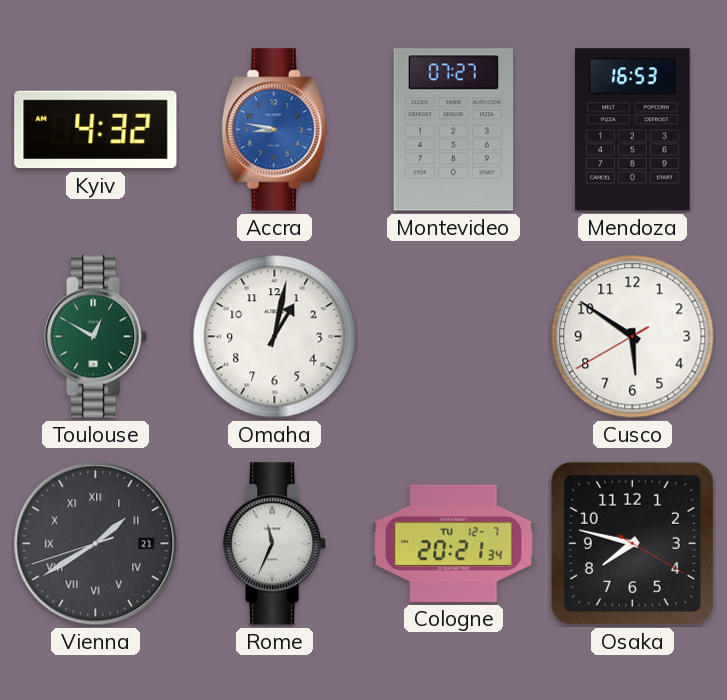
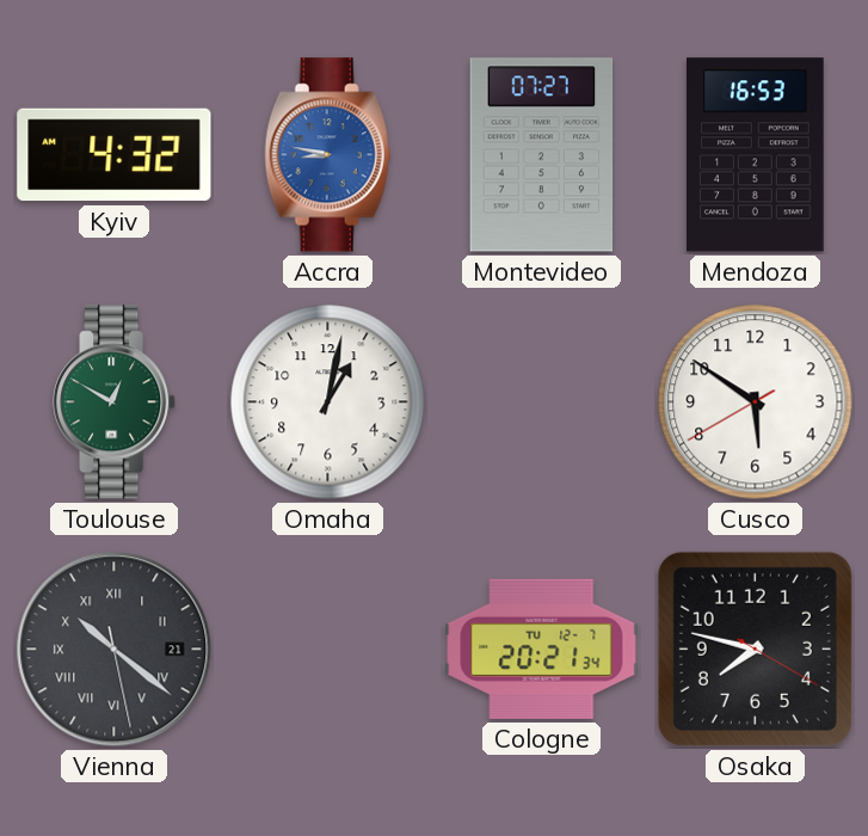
Vienna: 1:39 -> 10:21
Rome: 11:34 -> none
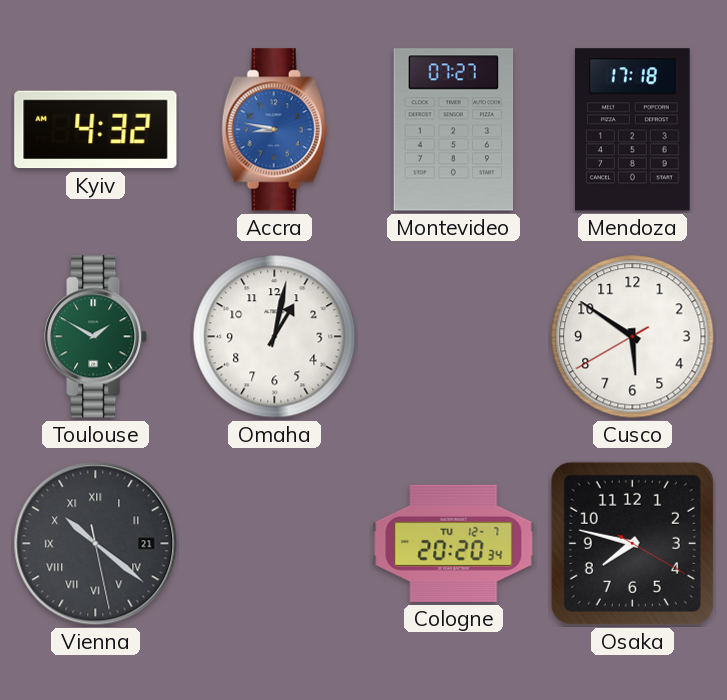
Mendoza: 16:53 -> 17:18
Toulouse: 12:50 -> 1:50
Cologne: 20:21 -> 20:20
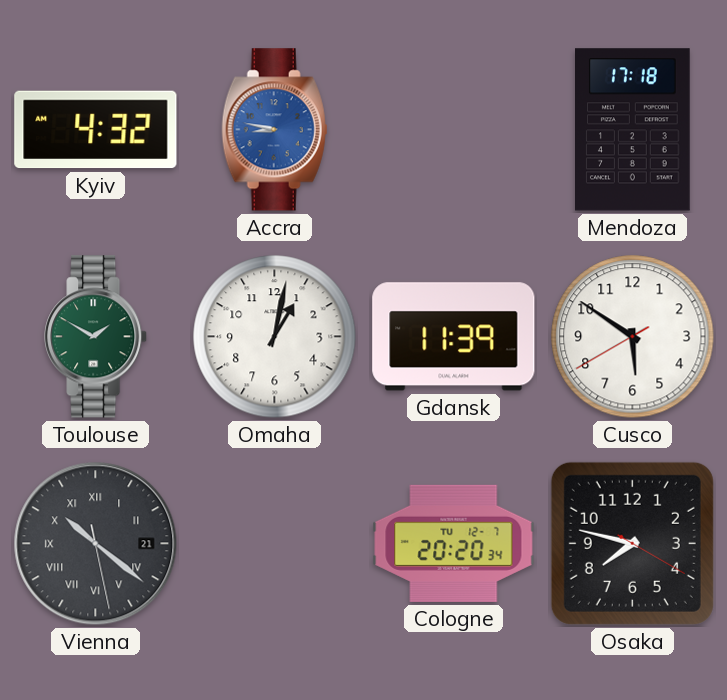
Montevideo: 07:27 -> none
Gdansk: none -> 11:39
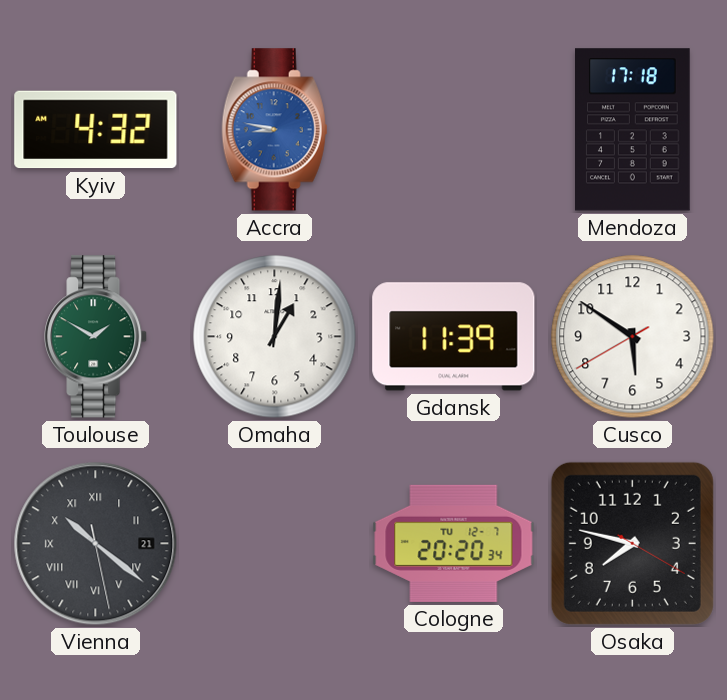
Omaha: 1:02 -> 1:01
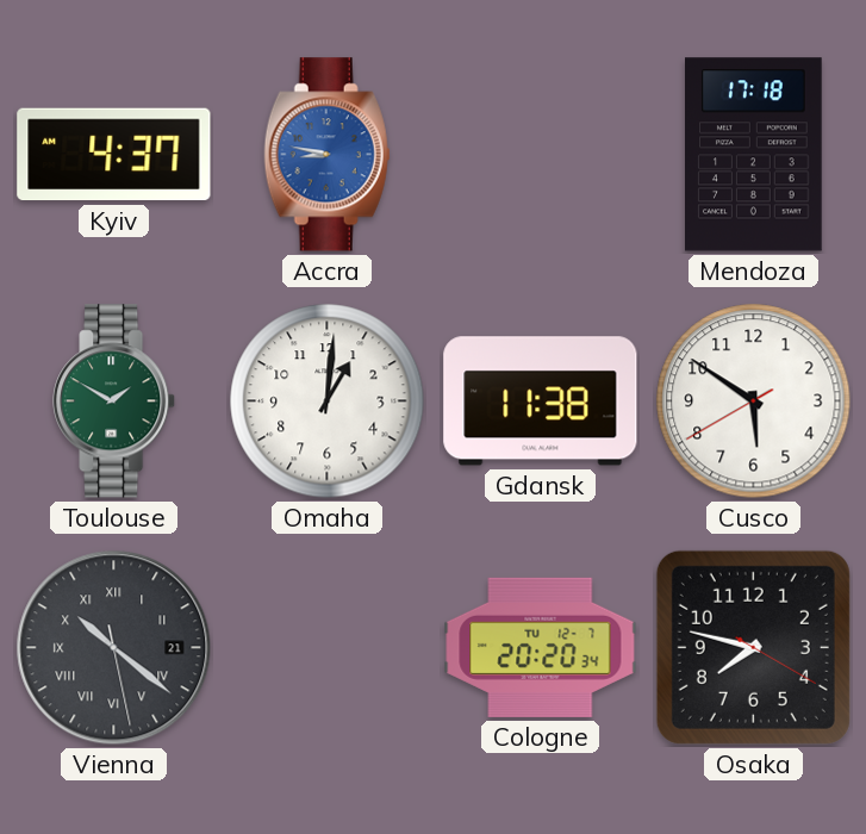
Kyiv: 4:32 -> 4:37
Gdansk: 11:39 -> 11:38
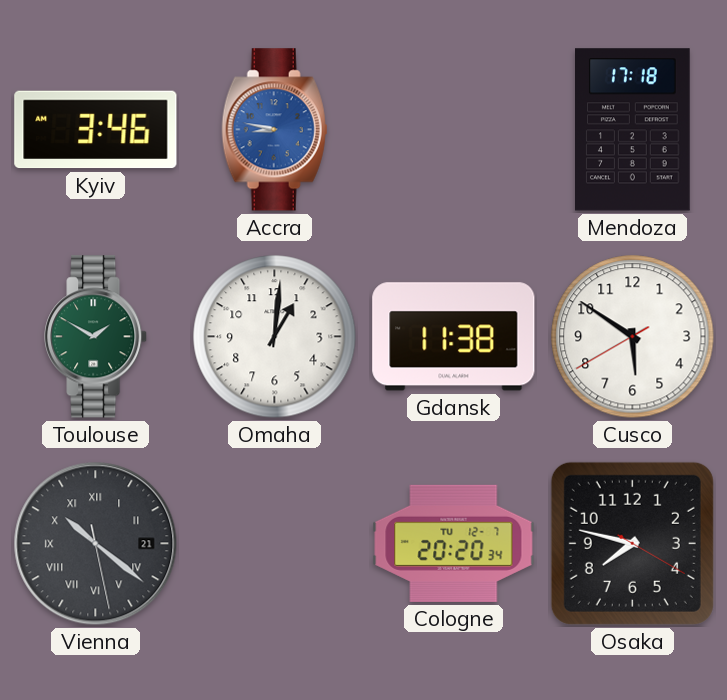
Kyiv: 4:37 -> 3:46
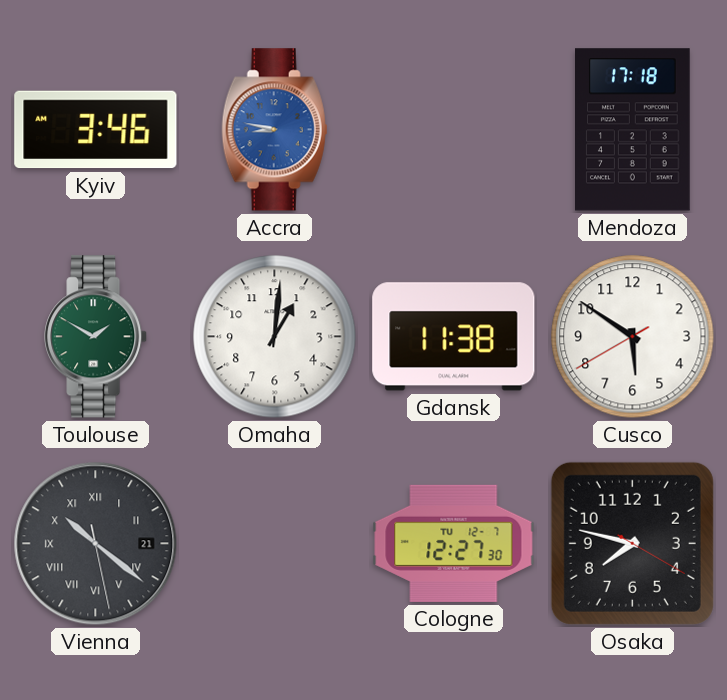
Cologne: 20:20 -> 12:27
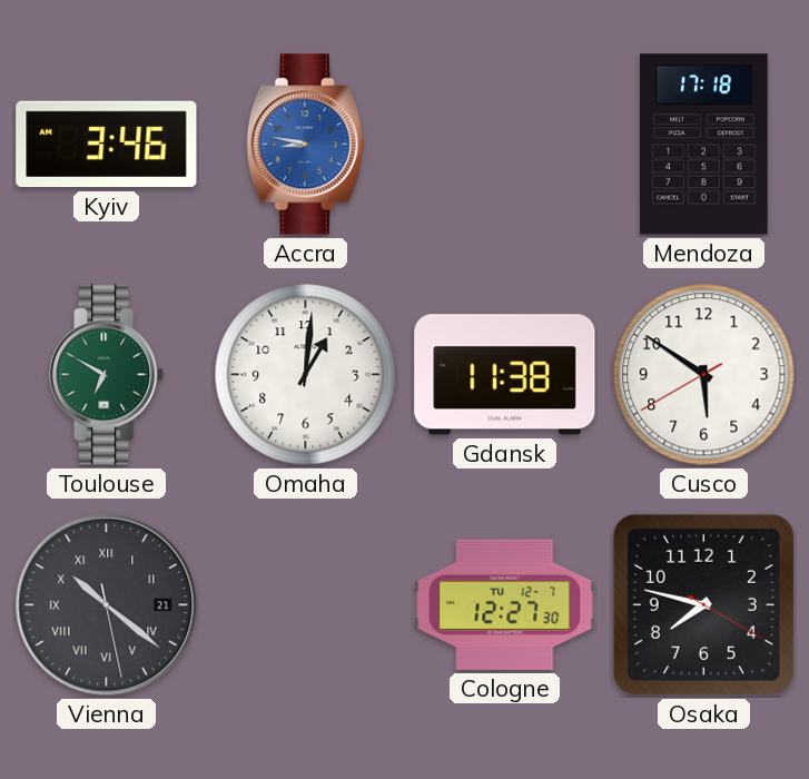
Toulouse: 1:50 -> 6:50
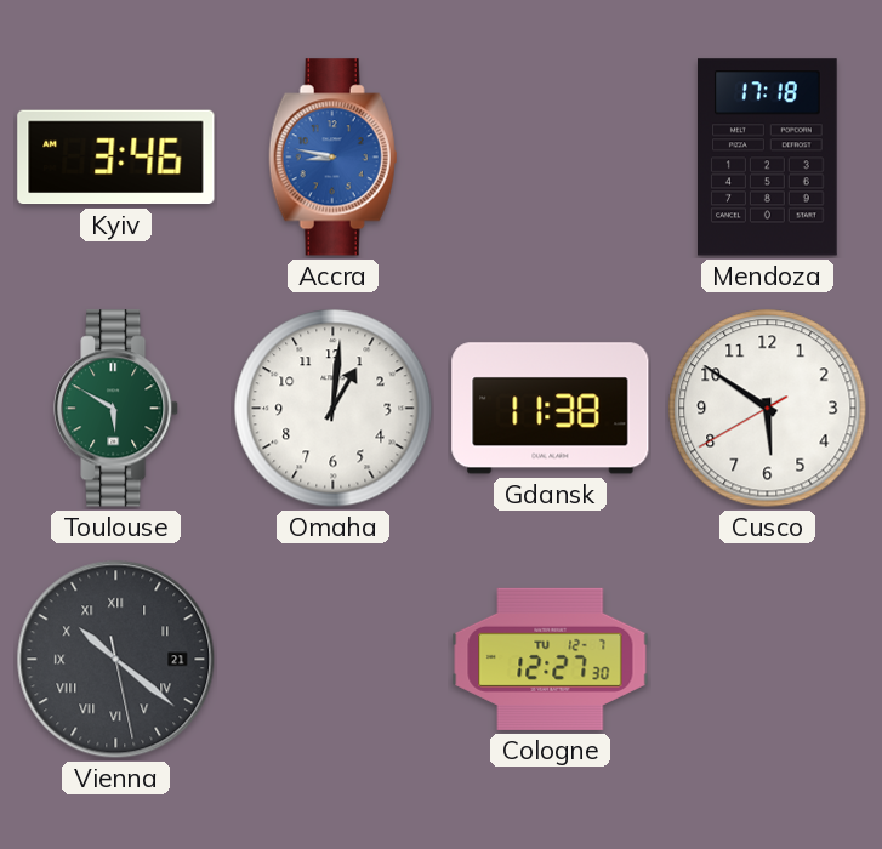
Toulouse: 6:50 -> 5:50
Osaka: 7:47 -> none
